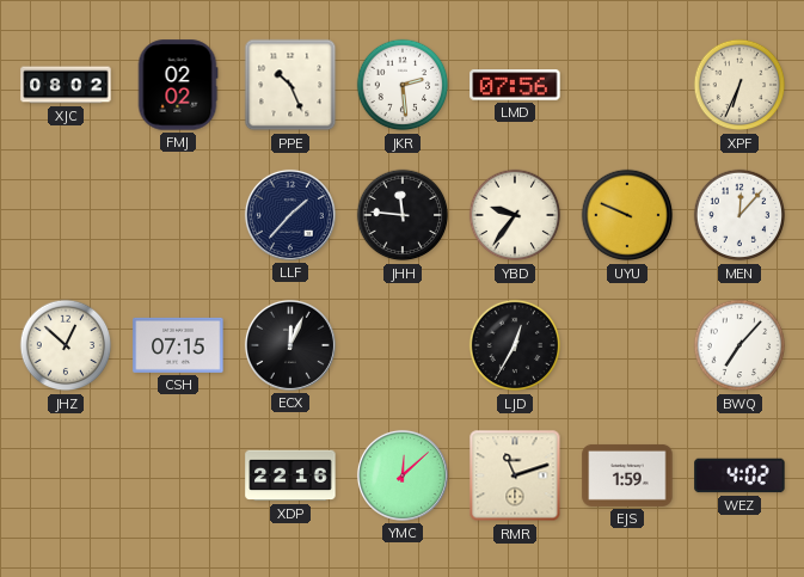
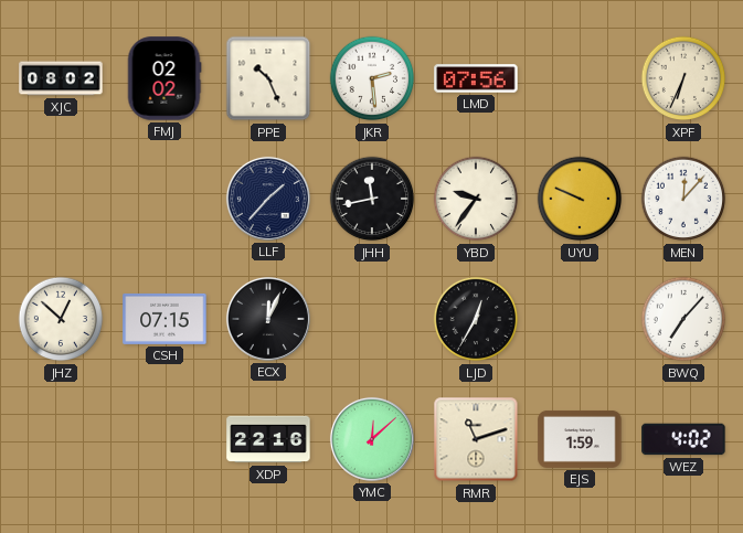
JHH: 11:46 -> 11:43
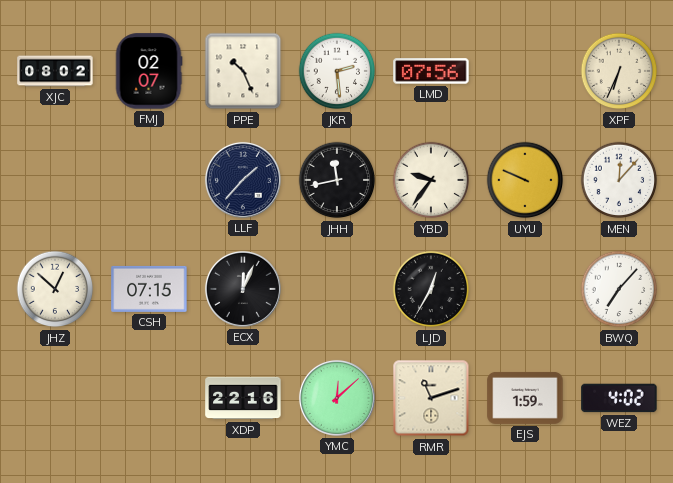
FMJ: 02:02 -> 02:07
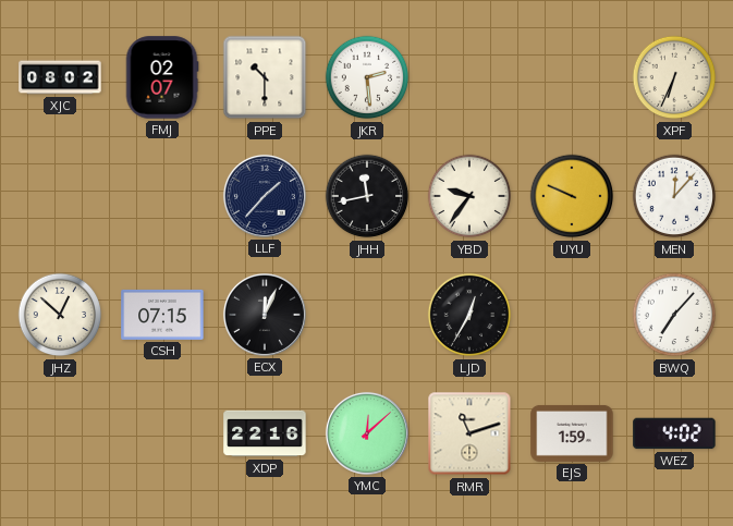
PPE: 10:26 -> 10:30
LMD: 07:56 -> none
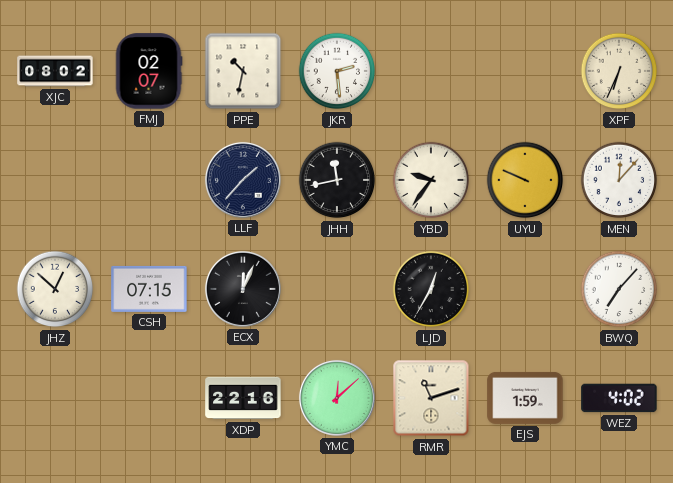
PPE: 10:30 -> 10:32
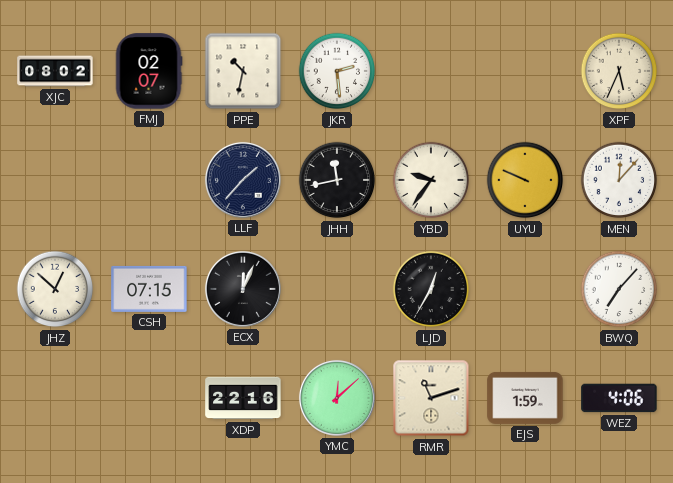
XPF: 6:34 -> 5:34
WEZ: 4:02 -> 4:06
